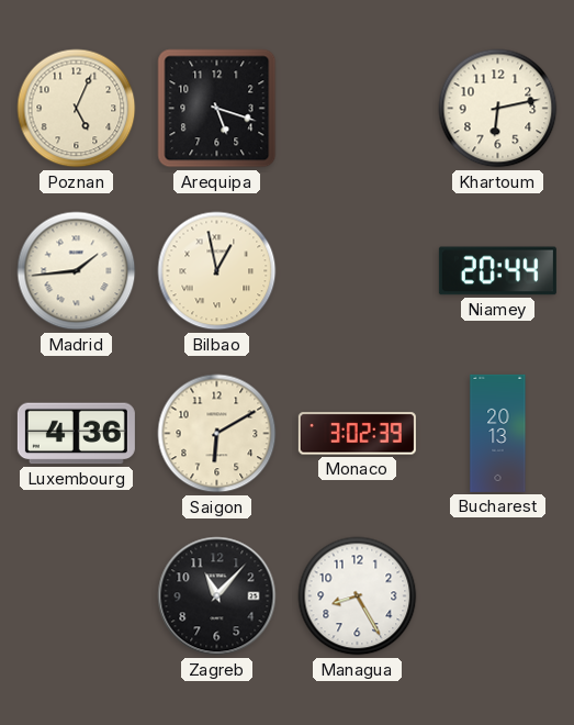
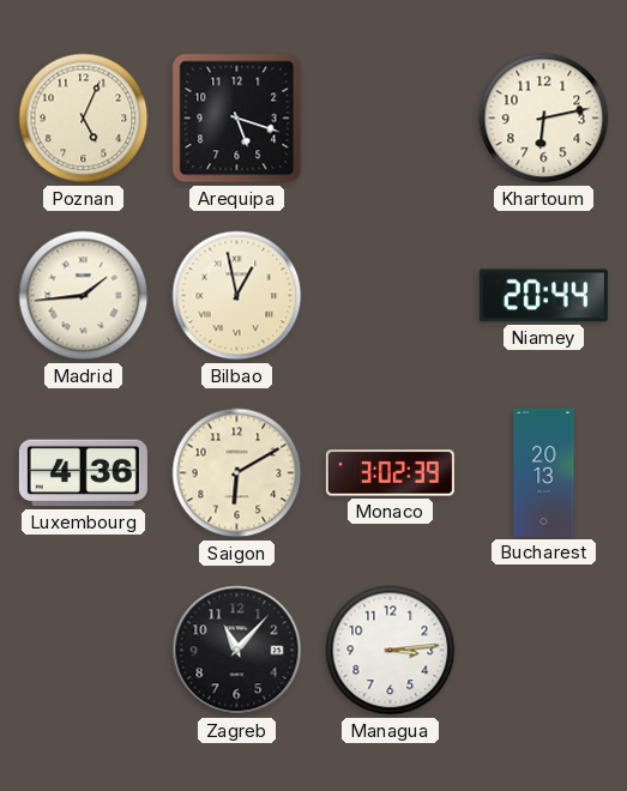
Managua: 8:25 -> 3:14
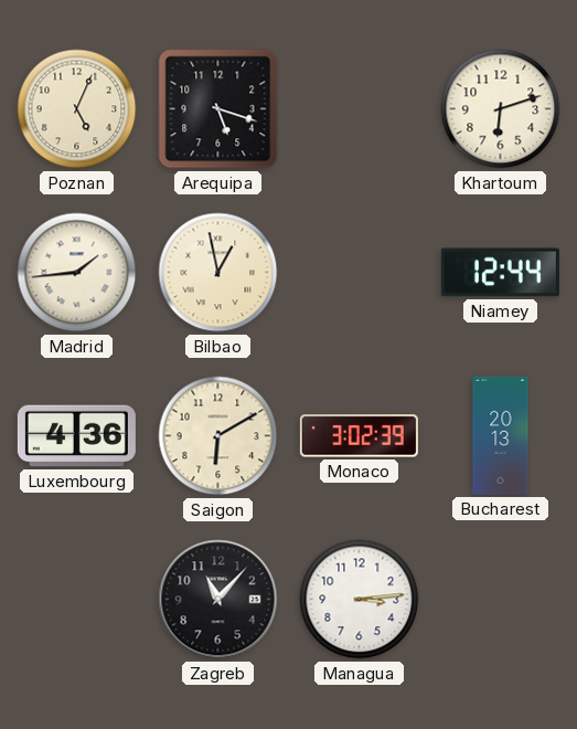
Khartoum: 6:13 -> 6:12
Niamey: 20:44 -> 12:44
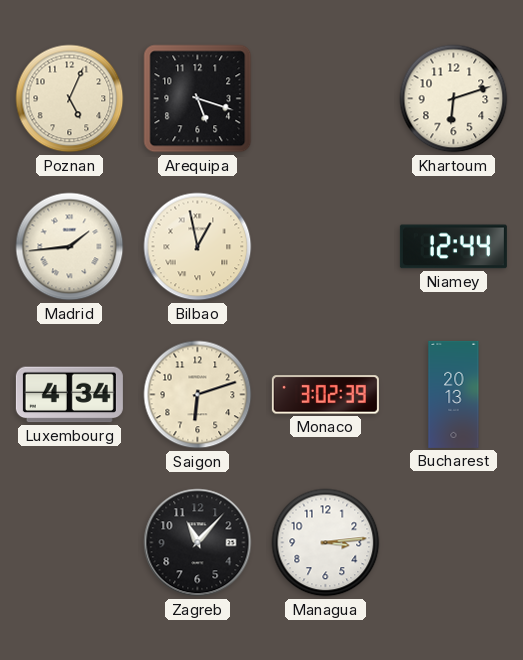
Luxembourg: 4:36 -> 4:34
Saigon: 6:10 -> 6:12
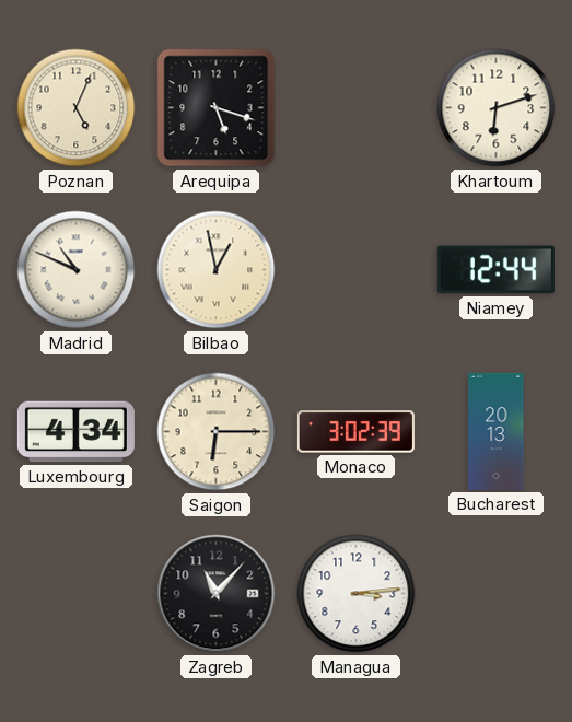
Madrid: 1:44 -> 10:49
Saigon: 6:12 -> 6:15
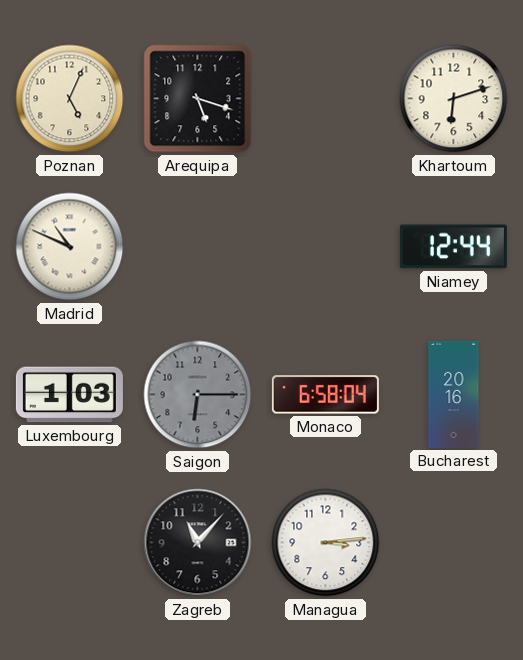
Bilbao: 12:58 -> none
Luxembourg: 4:34 -> 1:03
Saigon dial: cream -> grey
Monaco: 3:02 -> 6:58
Bucharest: 20:13 -> 20:16
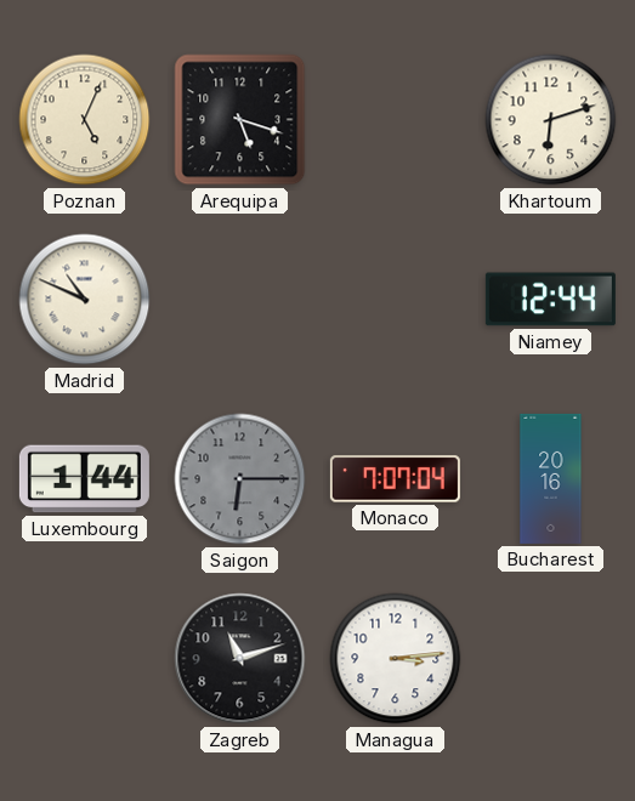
Luxembourg: 1:03 -> 1:44
Monaco: 6:58 -> 7:07
Zagreb: 11:07 -> 11:12
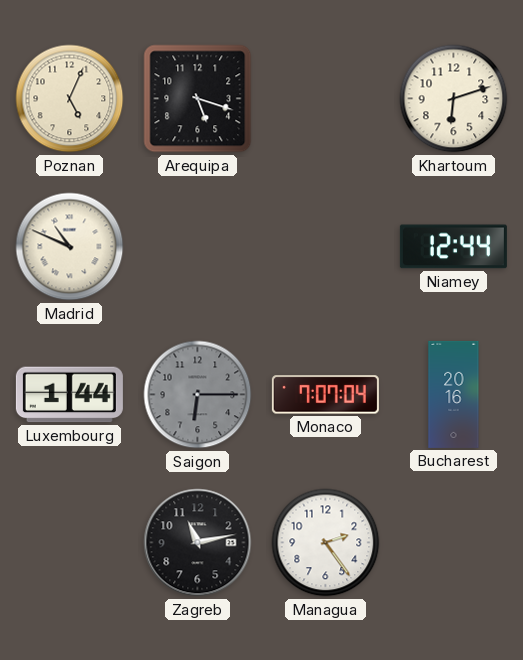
Zagreb: 11:12 -> 11:13
Managua: 3:14 -> 2:24
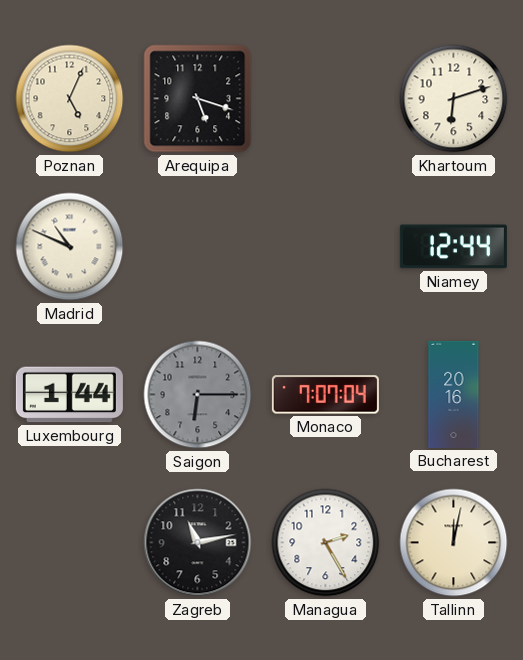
Managua: 2:24 -> 2:25
Tallinn: none -> 12:02
